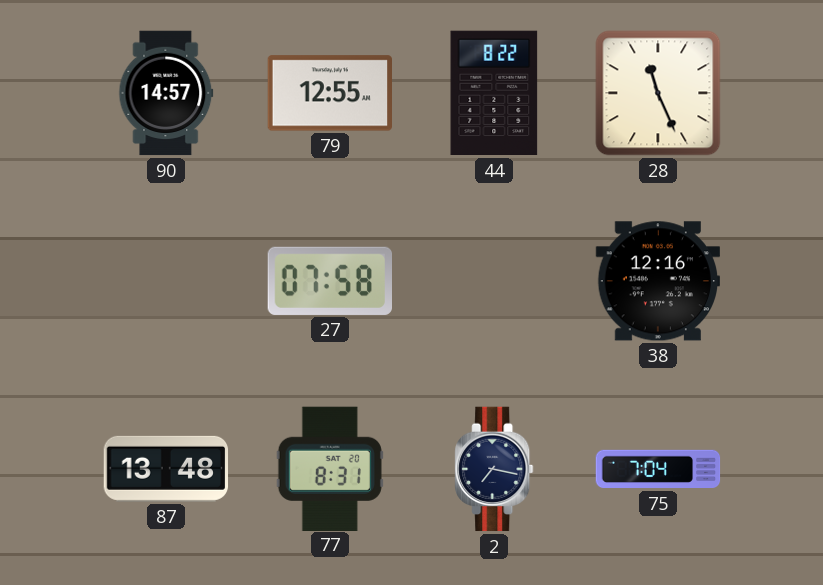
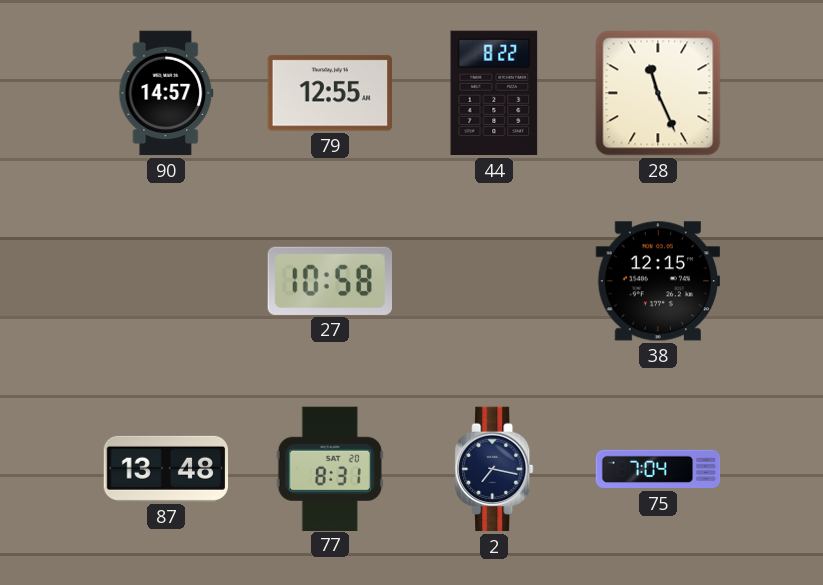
27: 07:58 -> 10:58
38: 12:16 -> 12:15
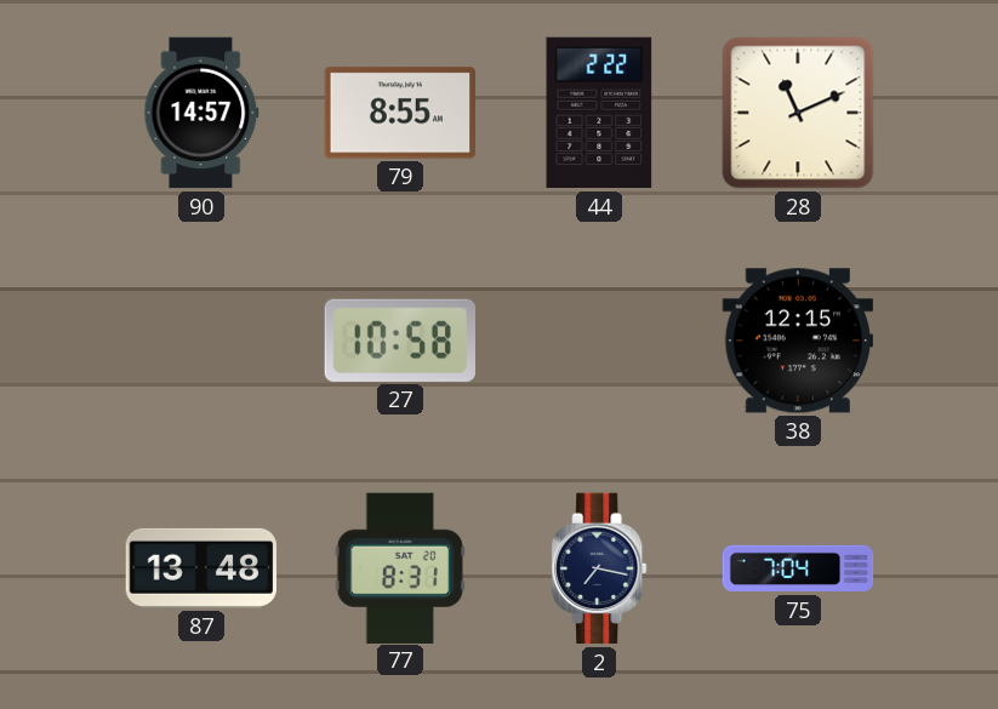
79: 12:55 -> 8:55
44: 8:22 -> 2:22
28: 11:26 -> 11:11
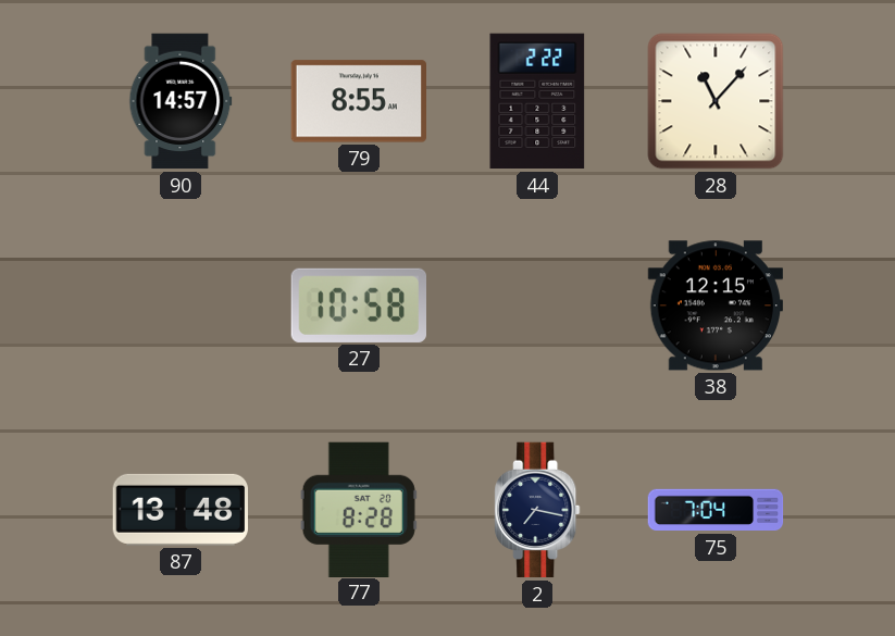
28: 11:11 -> 11:07
77: 8:31 -> 8:28
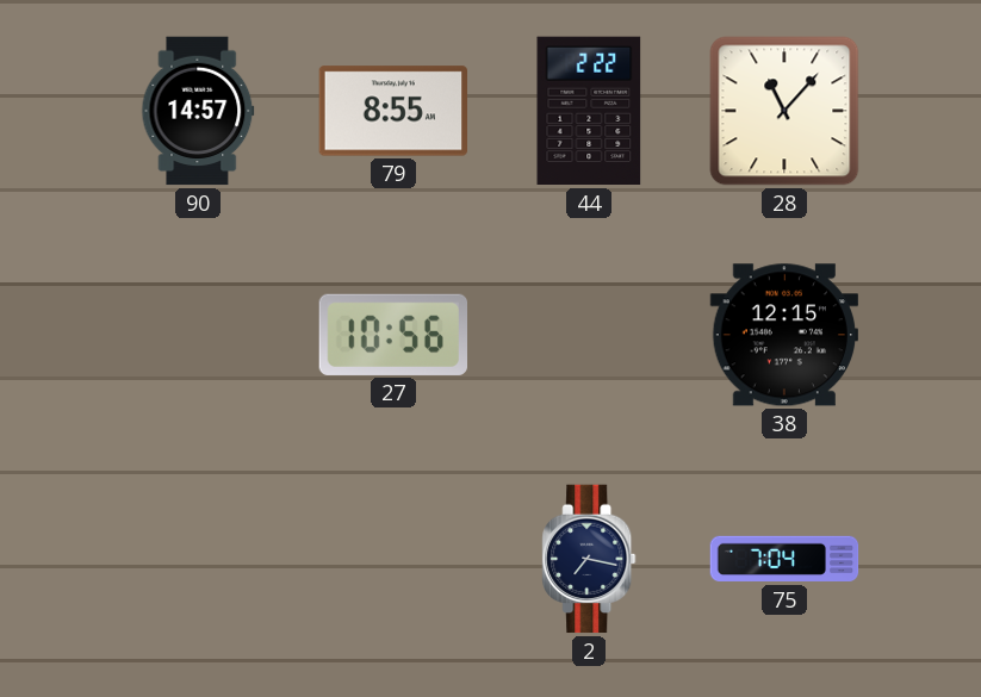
27: 10:58 -> 10:56
87: 13:48 -> none
77: 8:28 -> none
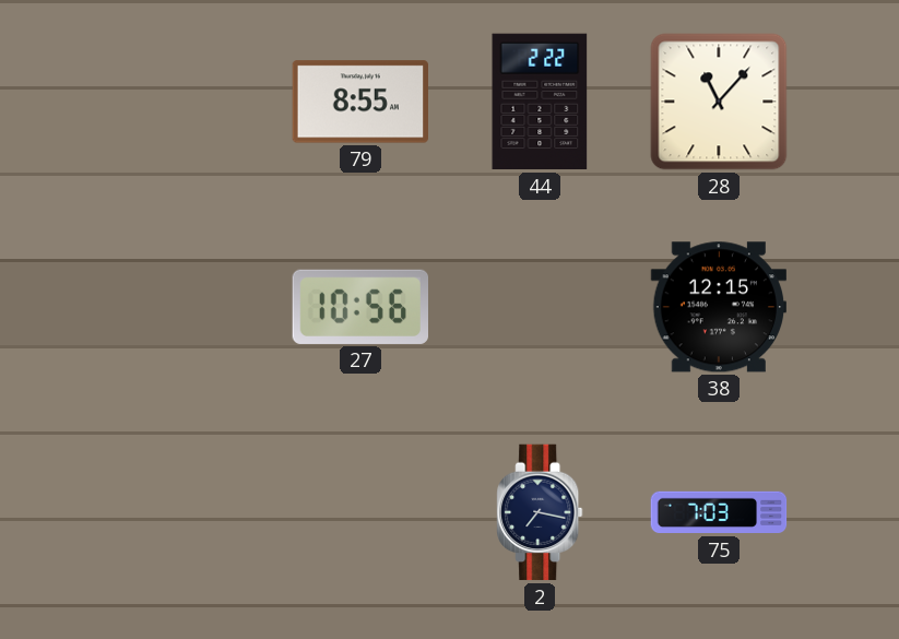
90: 14:57 -> none
75: 7:04 -> 7:03
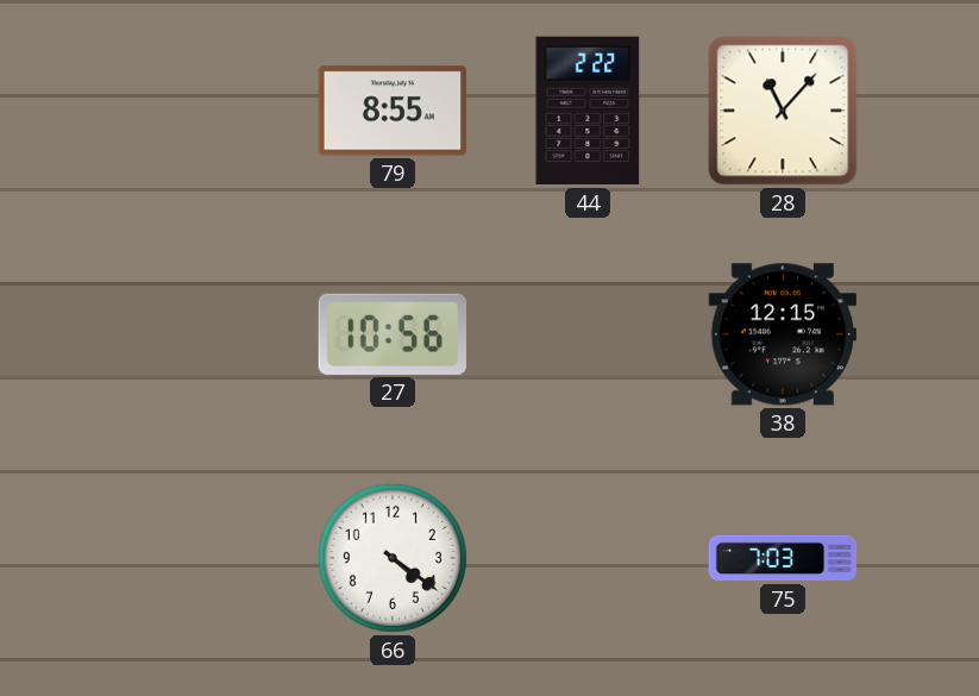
66: none -> 4:21
2: 7:17 -> none
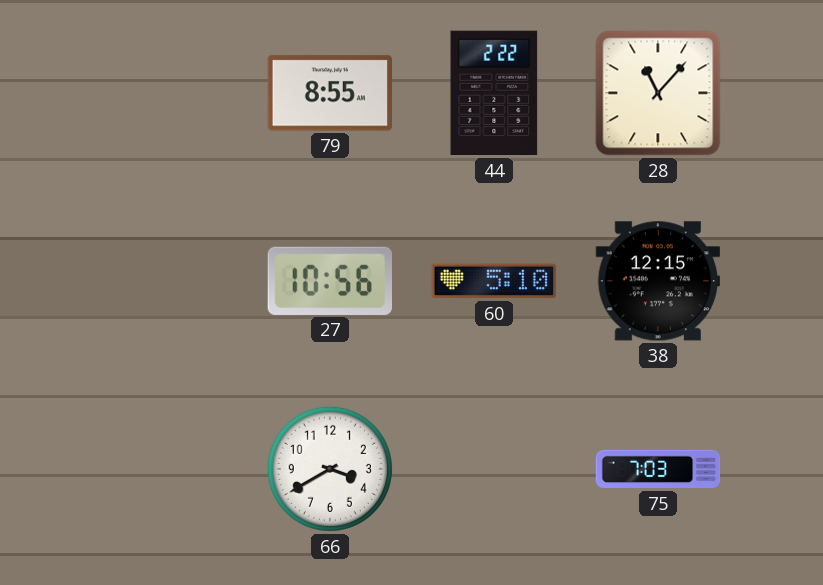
60: none -> 5:10
66: 4:21 -> 3:40
